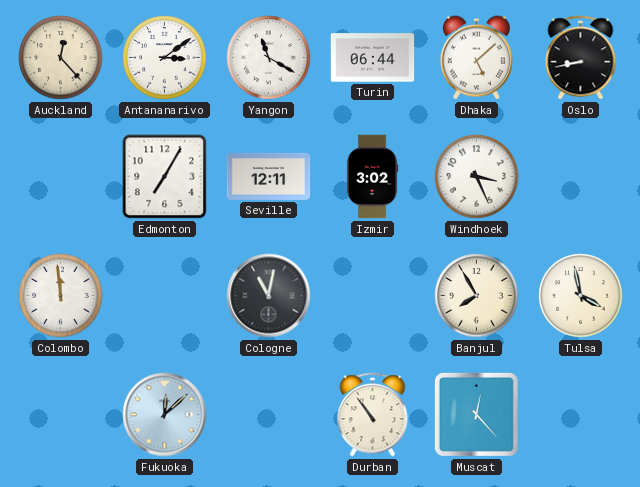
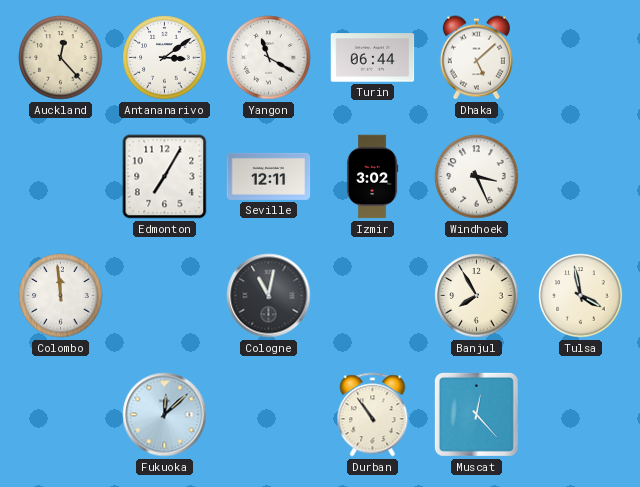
Oslo: 8:43 -> none
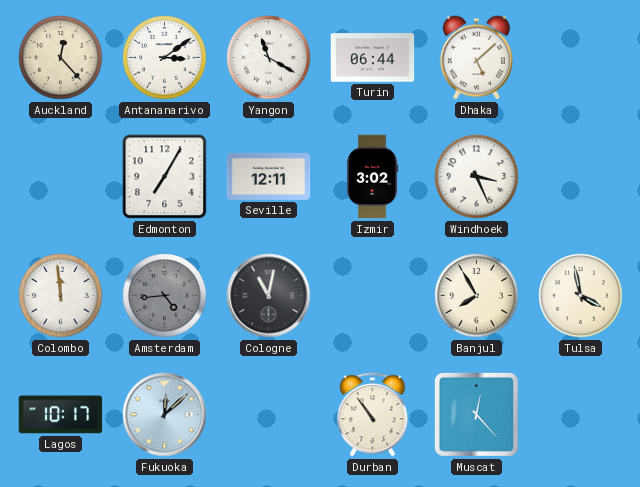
Amsterdam: none -> 4:44
Lagos: none -> 10:17
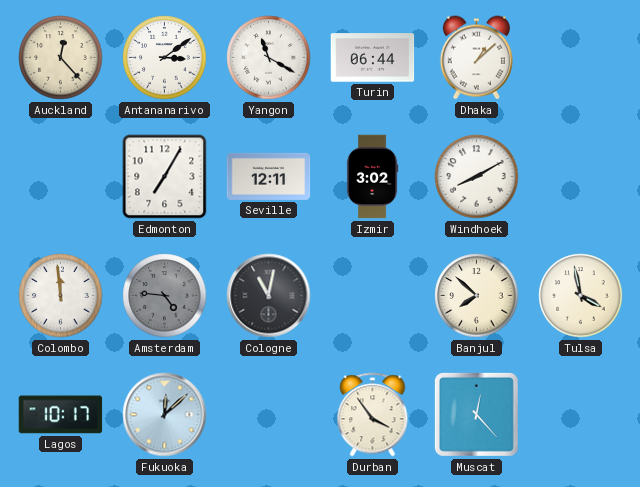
Dhaka: 5:08 -> 1:08
Windhoek: 3:26 -> 8:10
Amsterdam: 4:44 -> 4:46
Banjul: 7:55 -> 7:52
Durban: 10:54 -> 3:54
